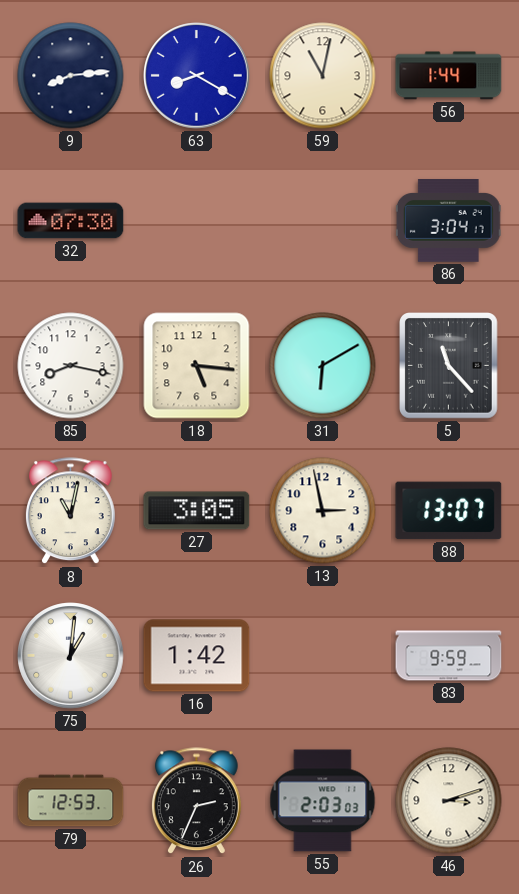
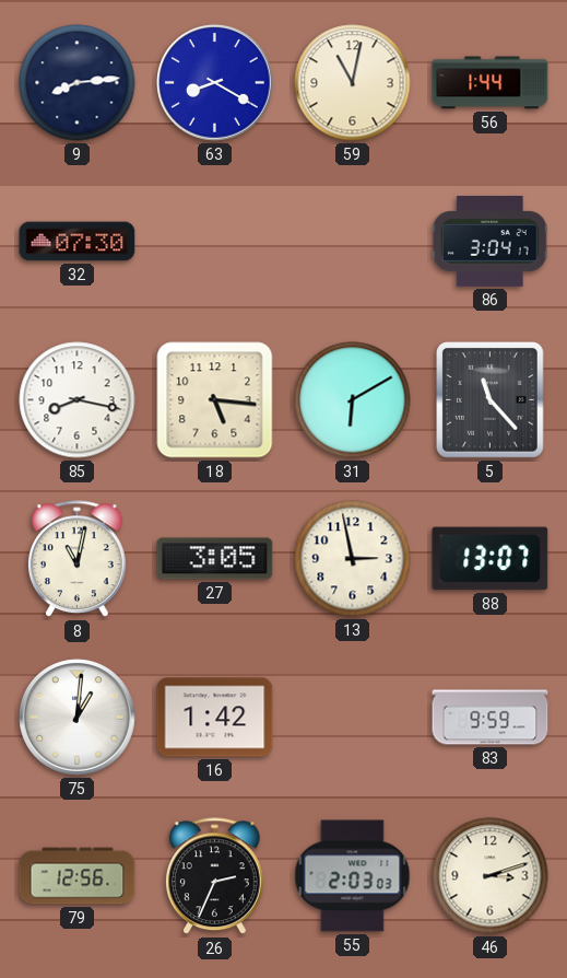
79: 12:53 -> 12:56
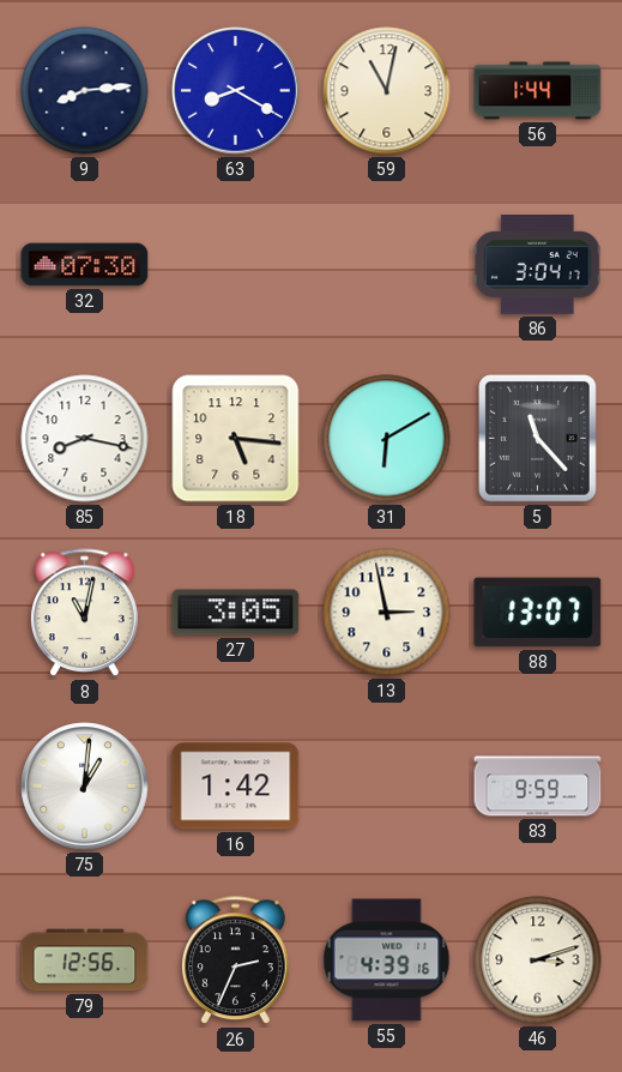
55: 2:03 -> 4:39
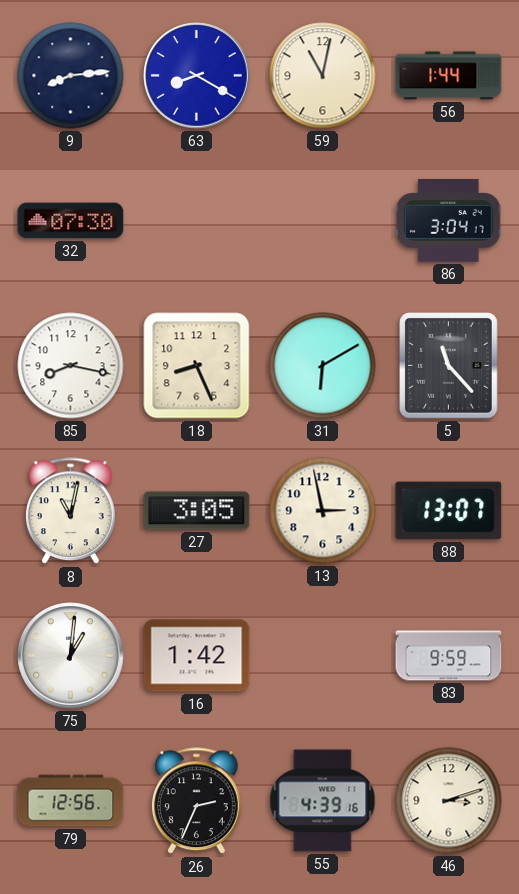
18: 5:16 -> 8:26
